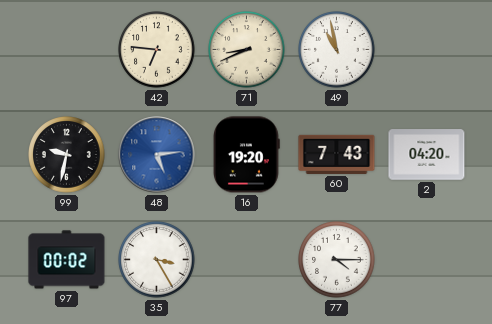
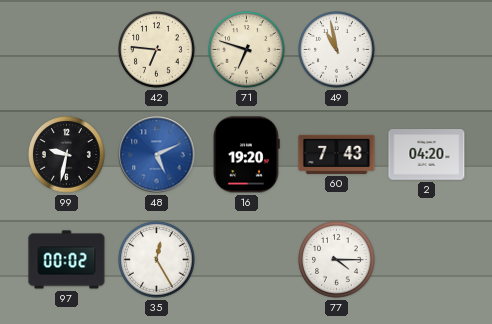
71: 8:41 -> 6:48
48: 5:14 -> 5:11
35: 3:25 -> 12:25
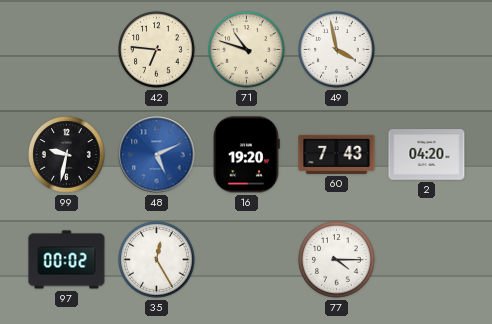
71: 6:48 -> 10:48
49: 10:58 -> 3:58
